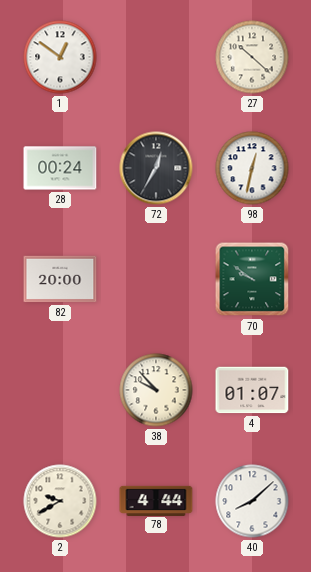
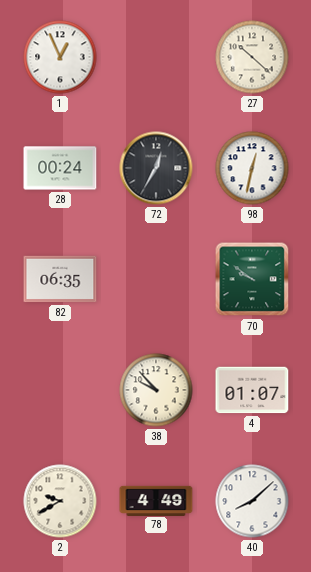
1: 12:51 -> 12:56
82: 20:00 -> 06:35
78: 4:44 -> 4:49
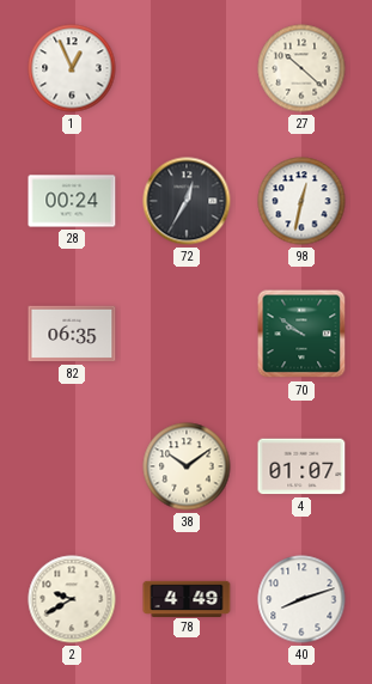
38: 9:53 -> 10:09
40: 8:08 -> 8:12
